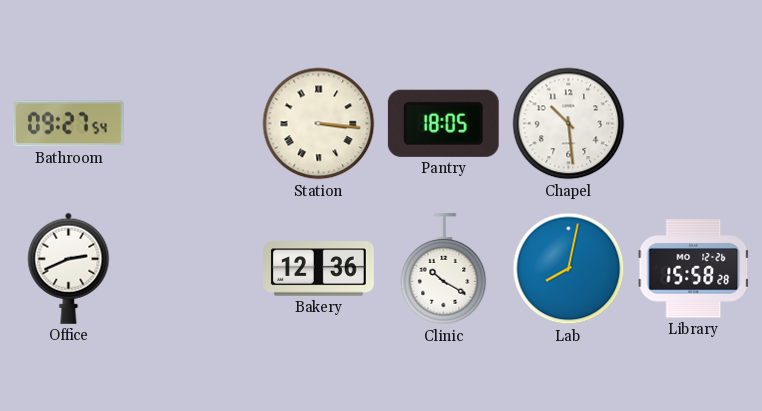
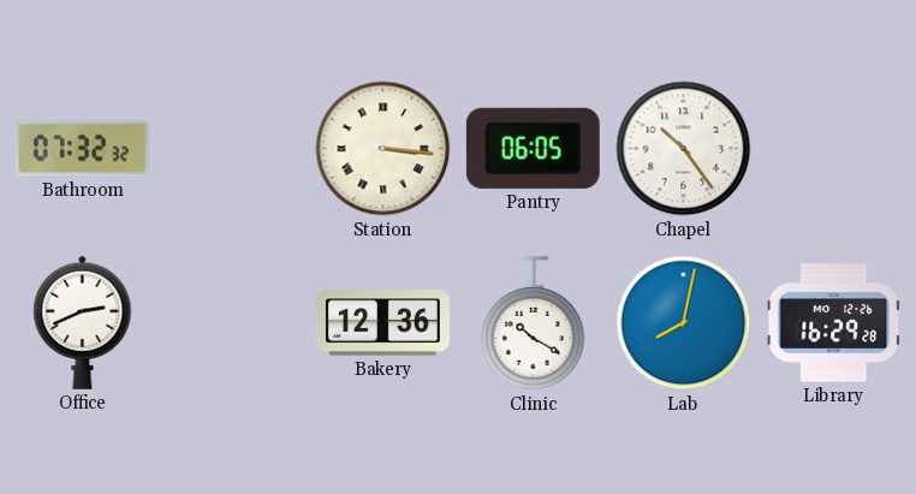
Bathroom: 09:27 -> 07:32
Pantry: 18:05 -> 06:05
Chapel: 10:29 -> 10:24
Library: 15:58 -> 16:29
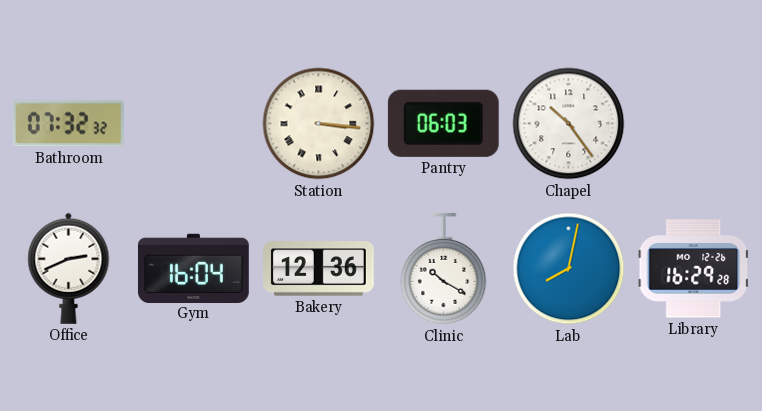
Pantry: 06:05 -> 06:03
Gym: none -> 16:04
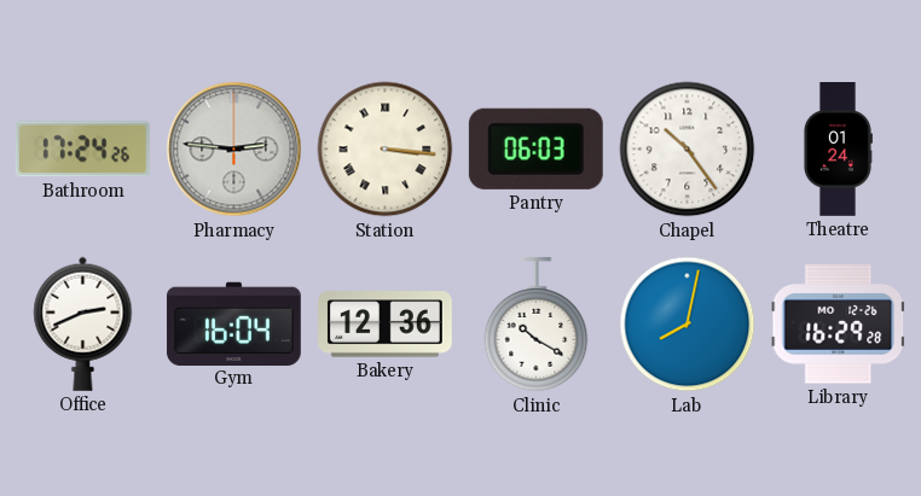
Bathroom: 07:32 -> 17:24
Pharmacy: none -> 2:46
Theatre: none -> 01:24
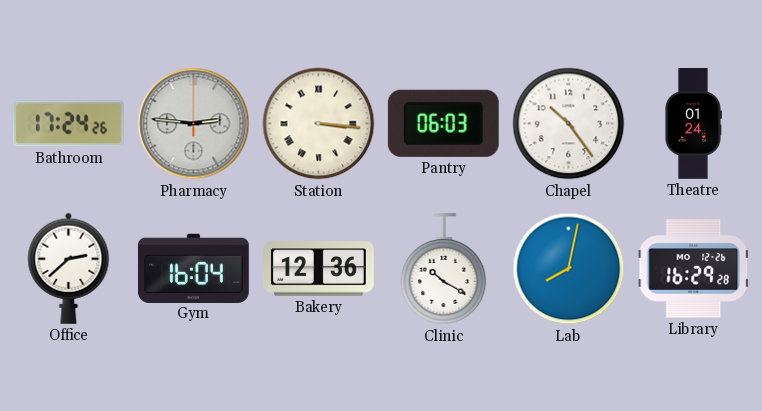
Office: 2:41 -> 2:38
